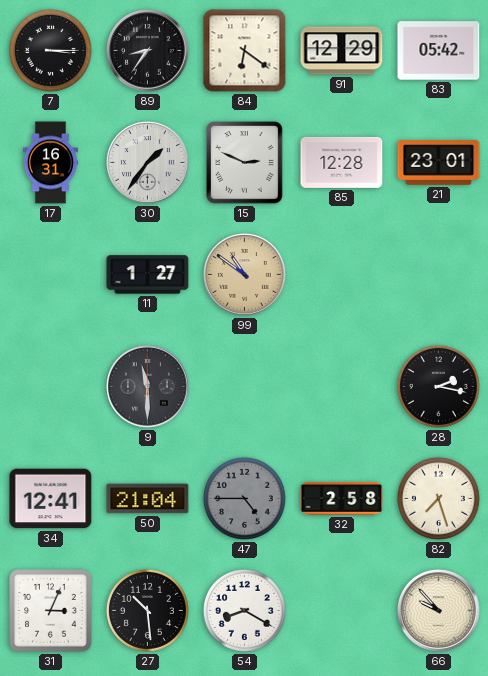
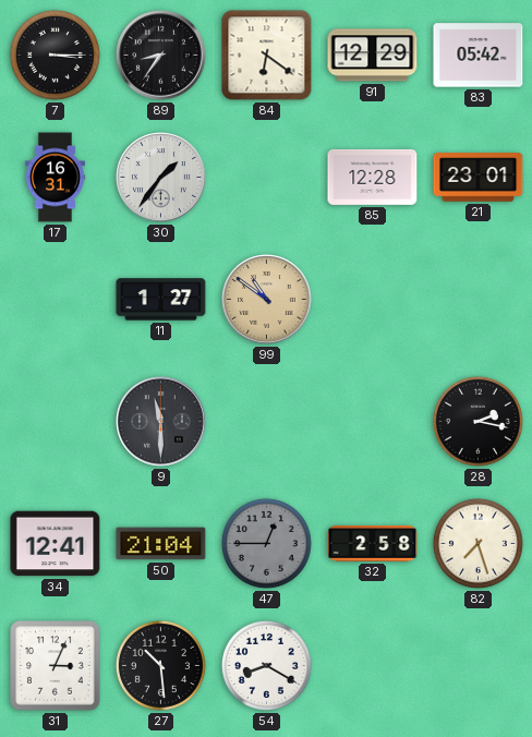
15: 2:49 -> none
47: 4:45 -> 12:45
66: 9:53 -> none
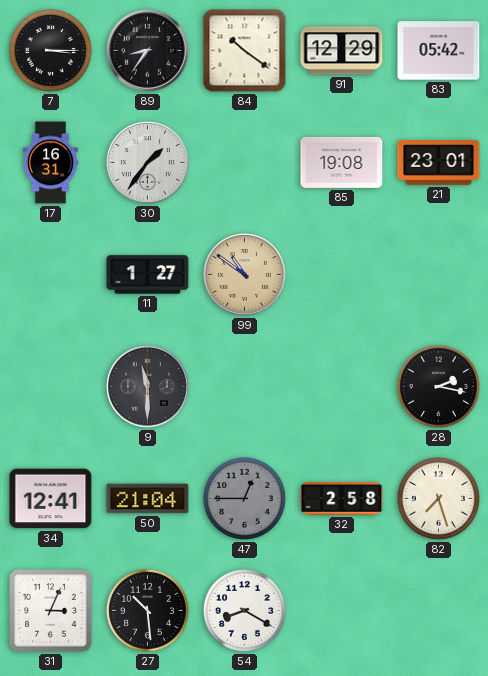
84: 6:21 -> 10:21
85: 12:28 -> 19:08
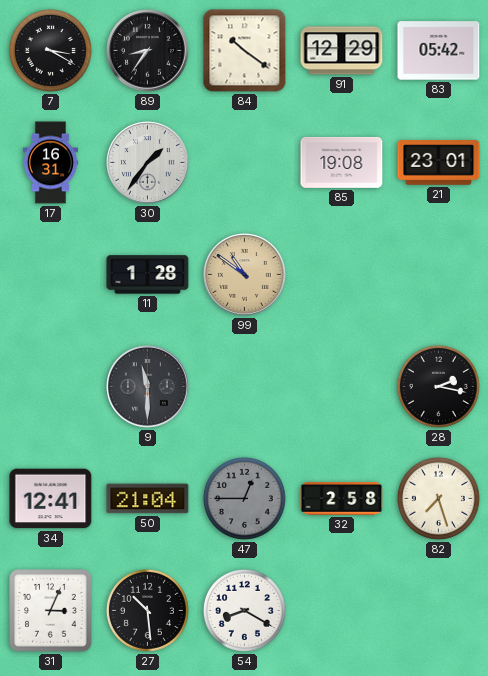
7: 3:15 -> 3:20
11: 1:27 -> 1:28
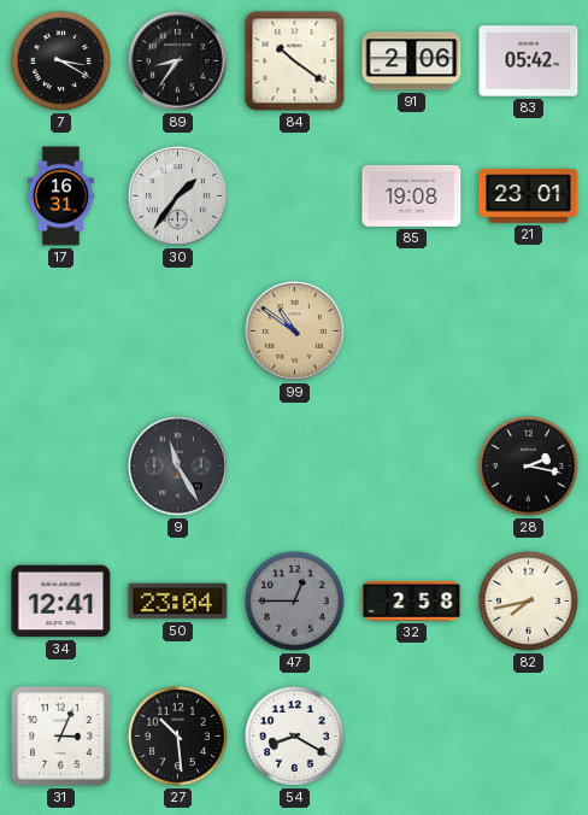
91: 12:29 -> 2:06
11: 1:28 -> none
9: 11:30 -> 11:25
50: 21:04 -> 23:04
82: 7:27 -> 7:43
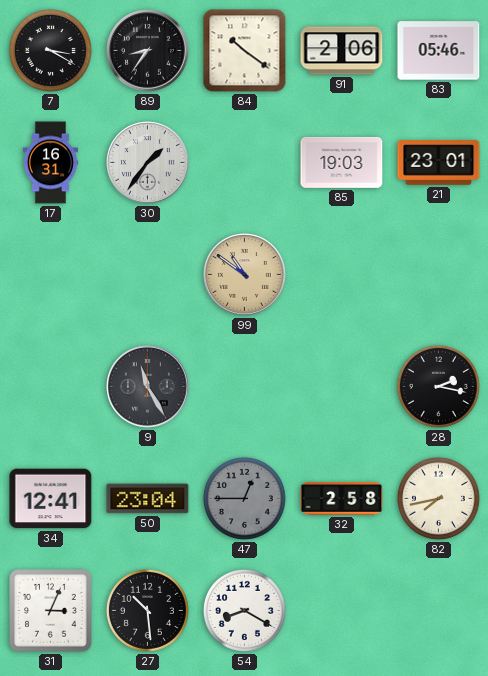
83: 05:42 -> 05:46
85: 19:08 -> 19:03
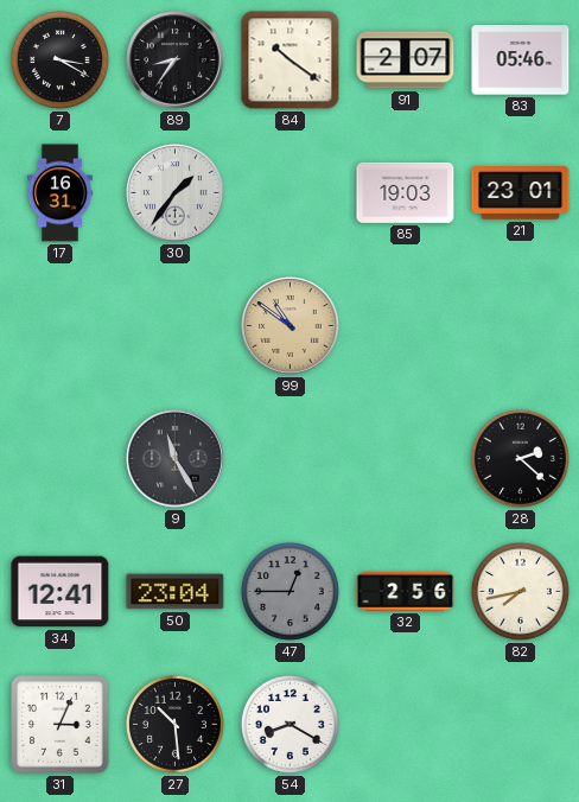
91: 2:06 -> 2:07
28: 2:17 -> 2:22
32: 2:58 -> 2:56
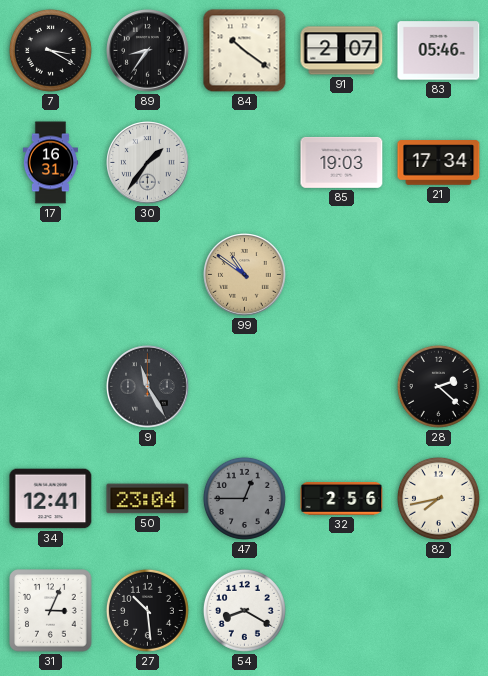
21: 23:01 -> 17:34
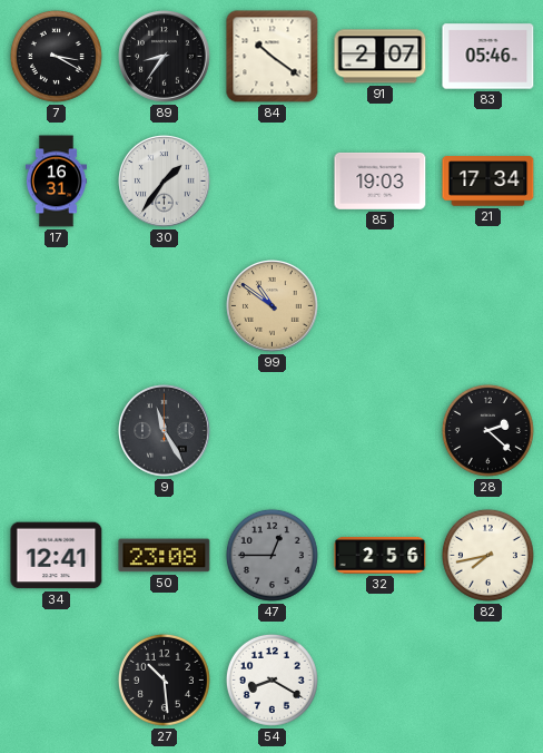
50: 23:04 -> 23:08
31: 3:04 -> none
